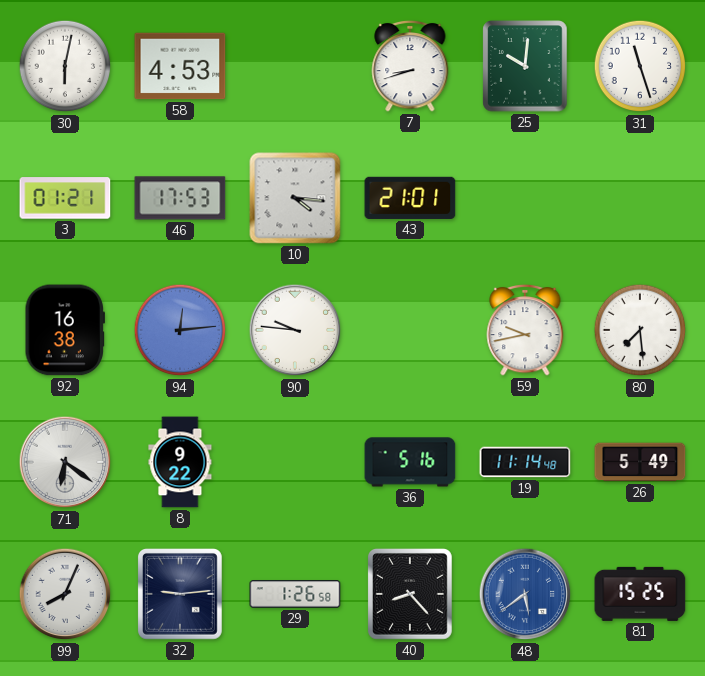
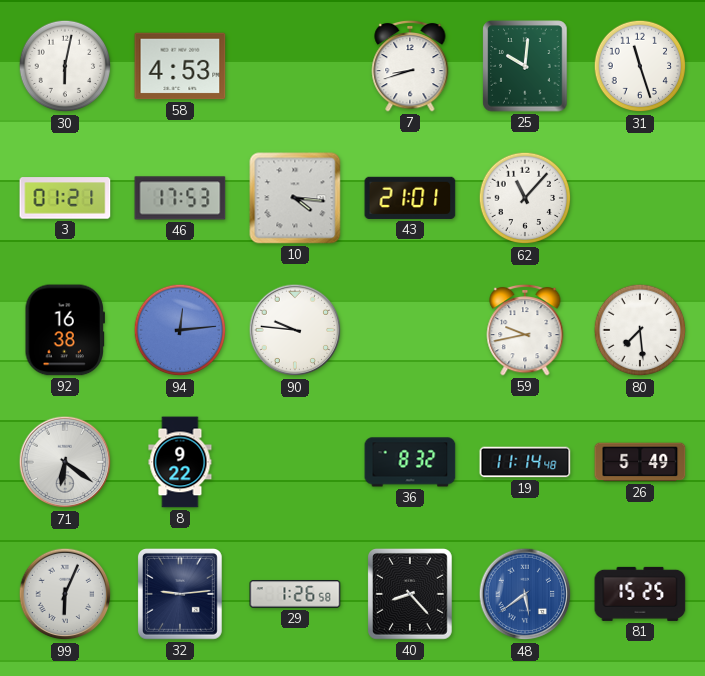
62: none -> 11:07
36: 5:16 -> 8:32
99: 8:04 -> 6:04
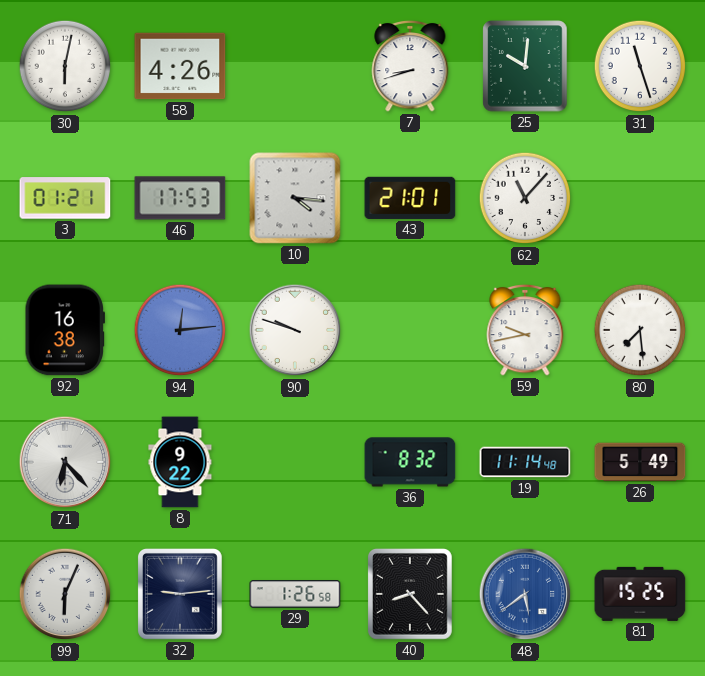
58: 4:53 -> 4:26
90: 9:46 -> 9:48
71: 6:21 -> 6:23
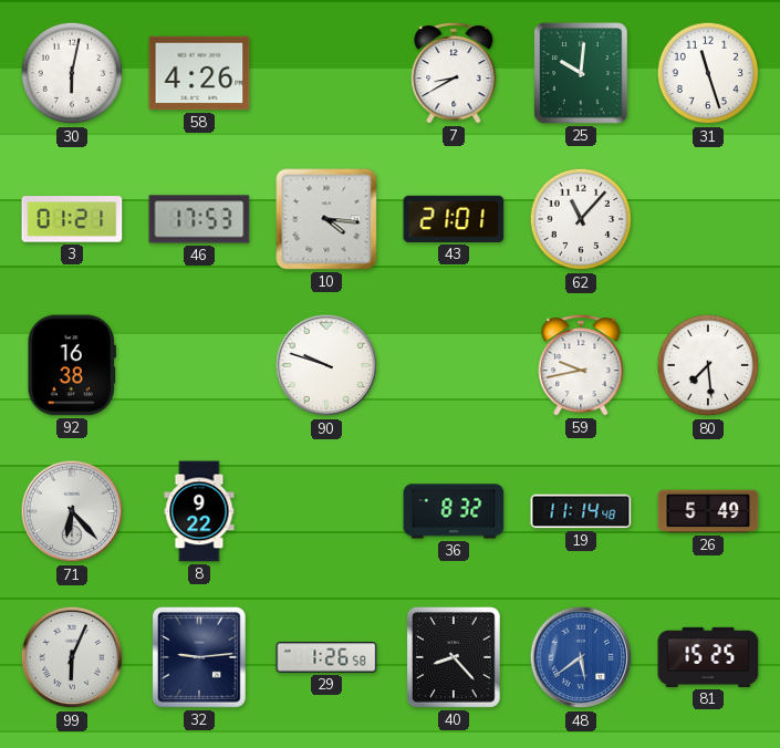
7: 8:42 -> 8:40
94: 12:14 -> none
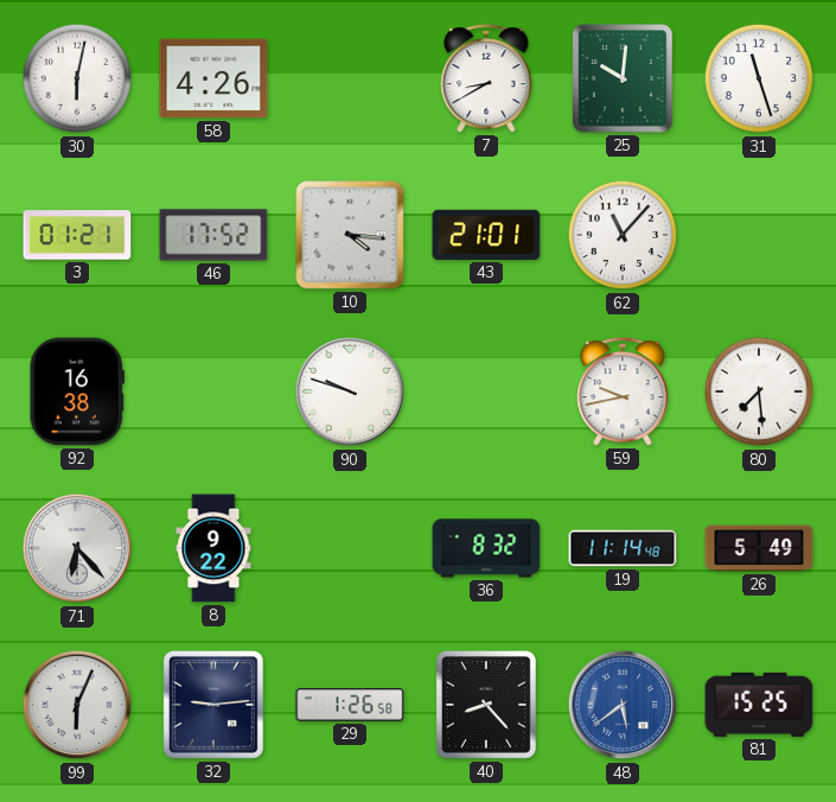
46: 17:53 -> 17:52
